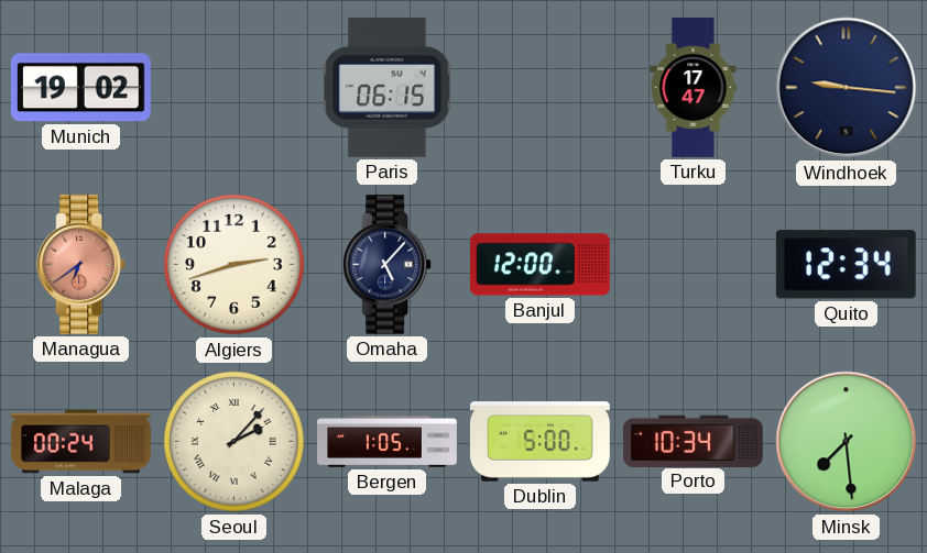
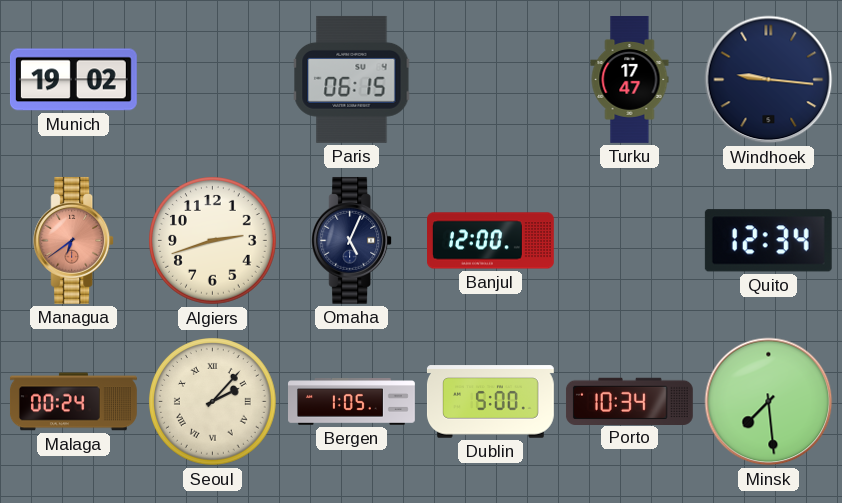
Omaha: 5:07 -> 5:04
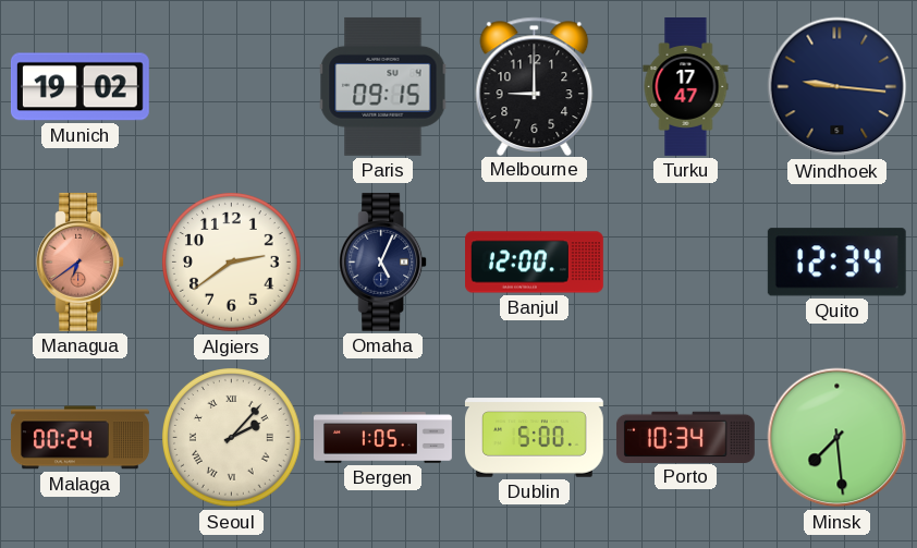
Paris: 06:15 -> 09:15
Melbourne: none -> 9:00
Algiers: 2:42 -> 2:39
